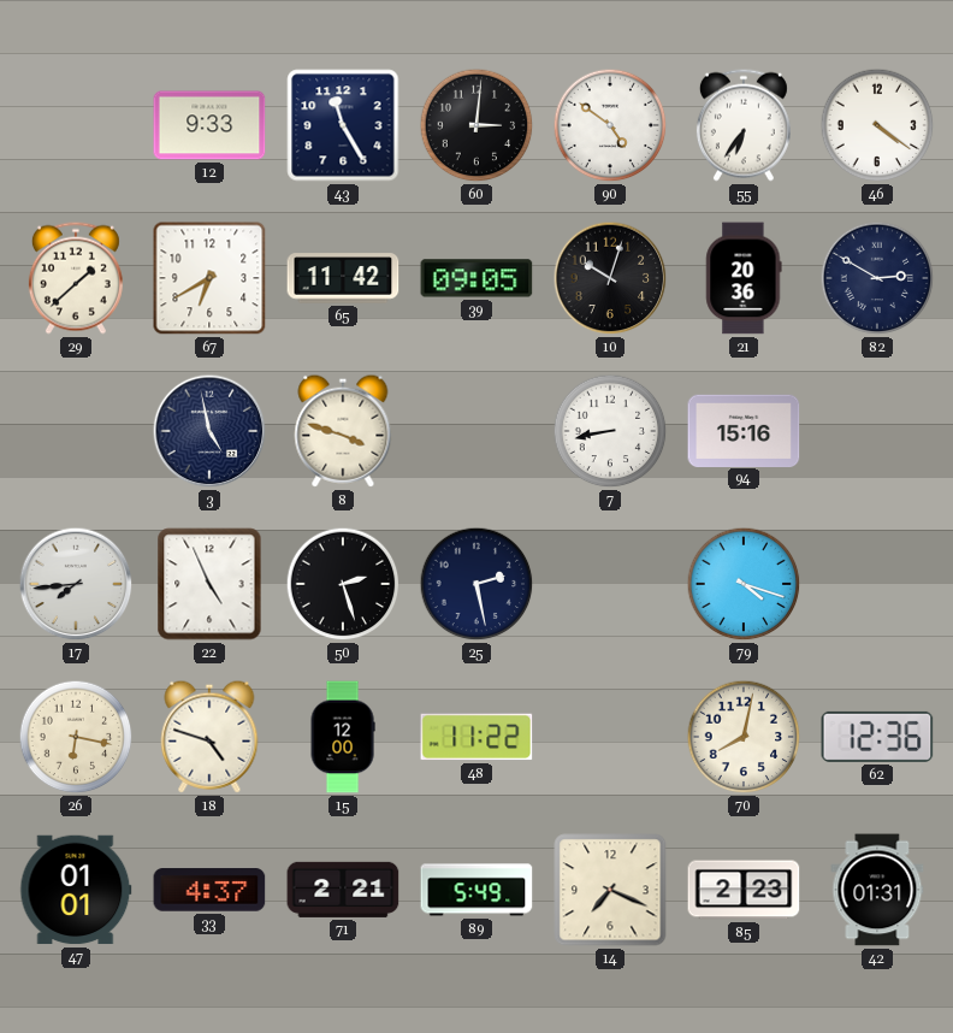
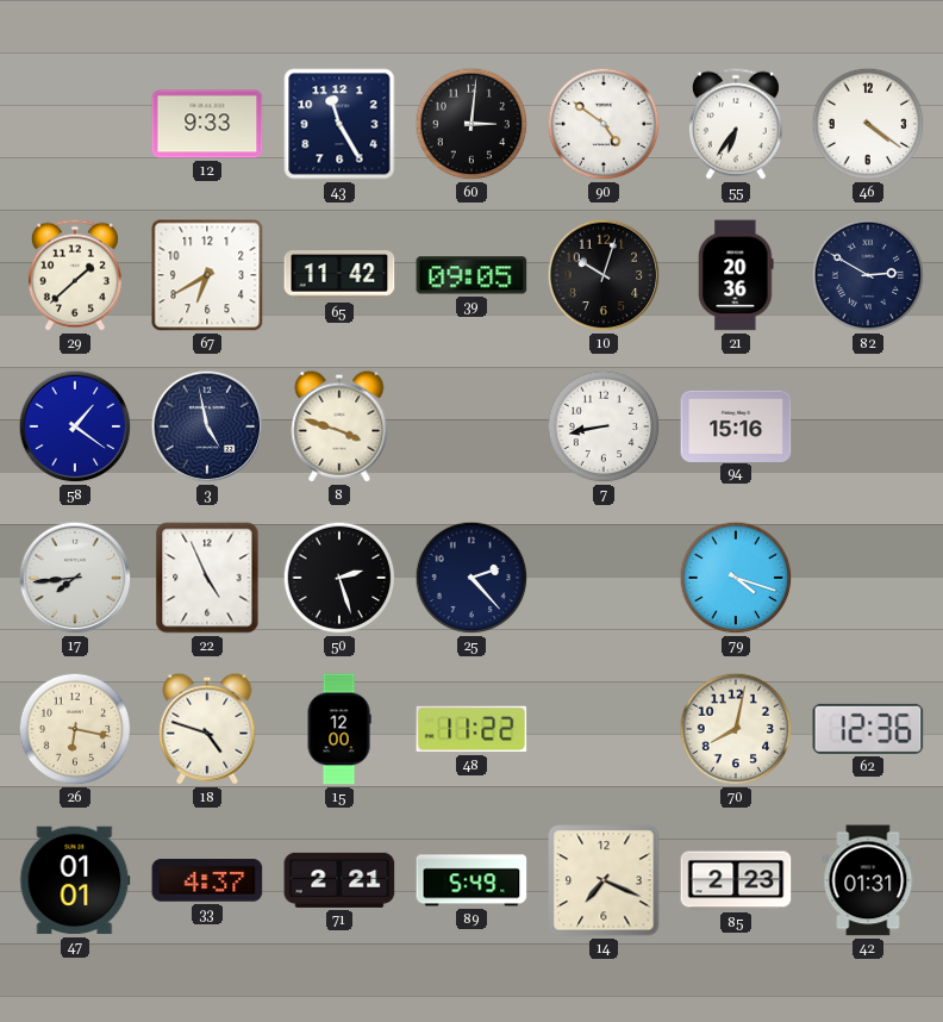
58: none -> 1:21
25: 2:28 -> 2:23
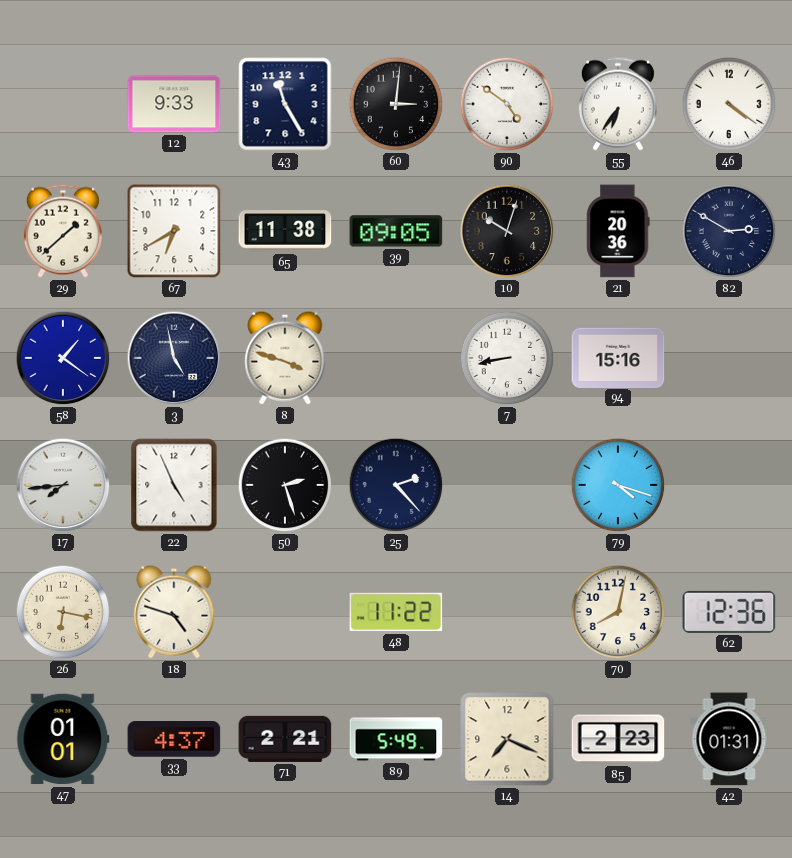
65: 11:42 -> 11:38
15: 12:00 -> none
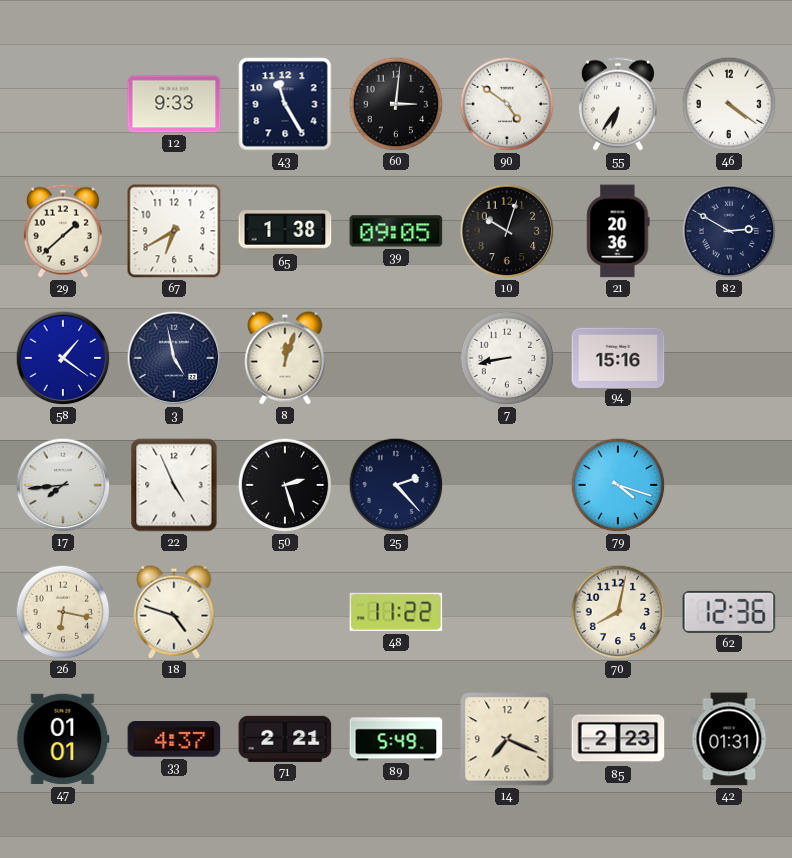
65: 11:38 -> 1:38
8: 3:48 -> 12:03
